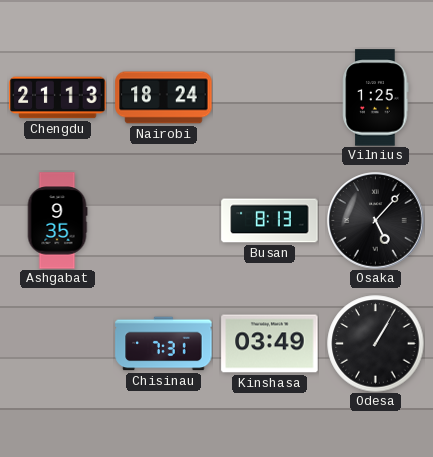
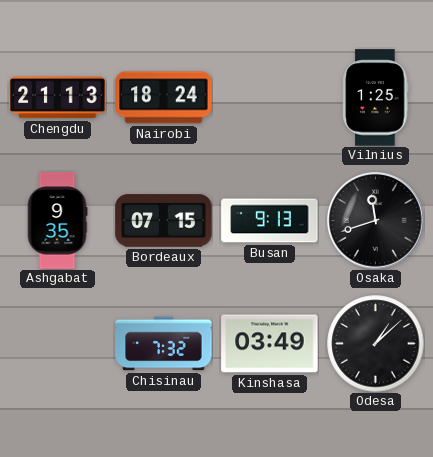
Bordeaux: none -> 07:15
Busan: 8:13 -> 9:13
Osaka: 5:07 -> 11:42
Chisinau: 7:31 -> 7:32
Odesa: 1:05 -> 1:08
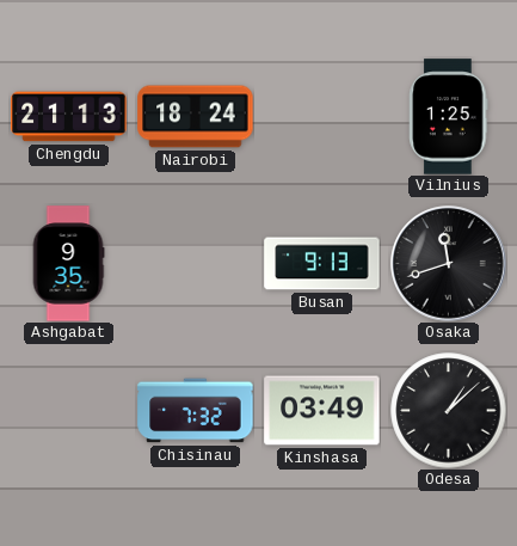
Bordeaux: 07:15 -> none
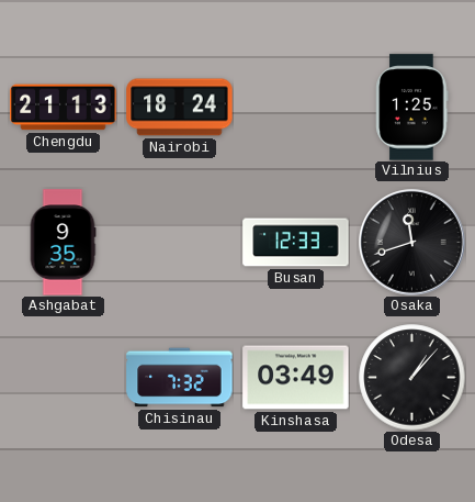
Busan: 9:13 -> 12:33
Odesa: 1:08 -> 1:07
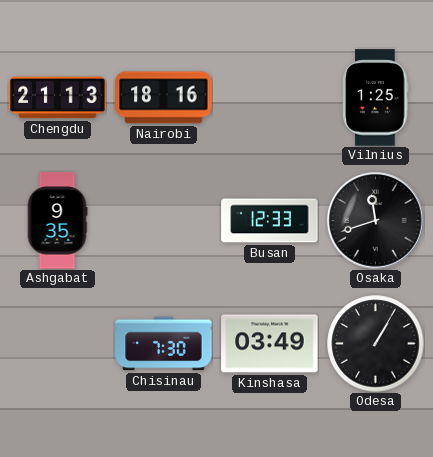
Nairobi: 18:24 -> 18:16
Chisinau: 7:32 -> 7:30
Odesa: 1:07 -> 1:05
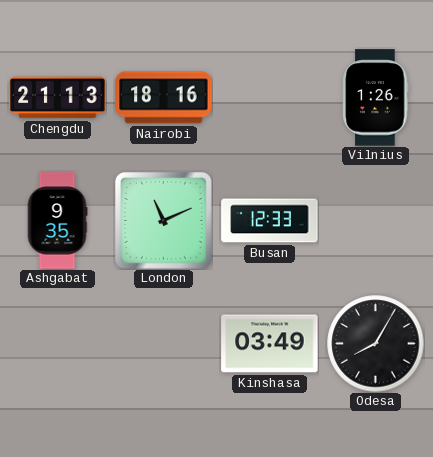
Vilnius: 1:25 -> 1:26
London: none -> 11:11
Osaka: 11:42 -> none
Chisinau: 7:30 -> none
Odesa: 1:05 -> 8:05
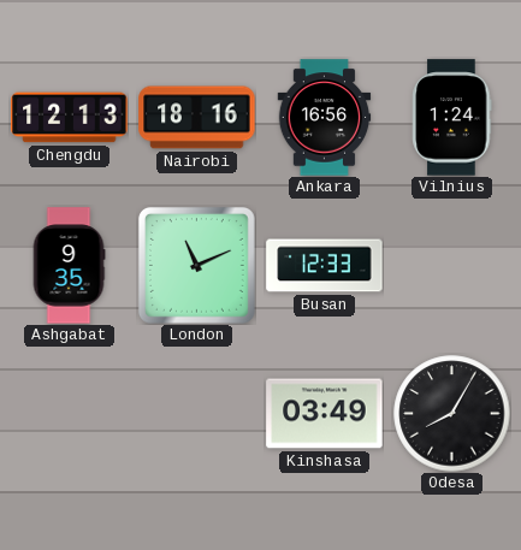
Chengdu: 21:13 -> 12:13
Ankara: none -> 16:56
Vilnius: 1:26 -> 1:24
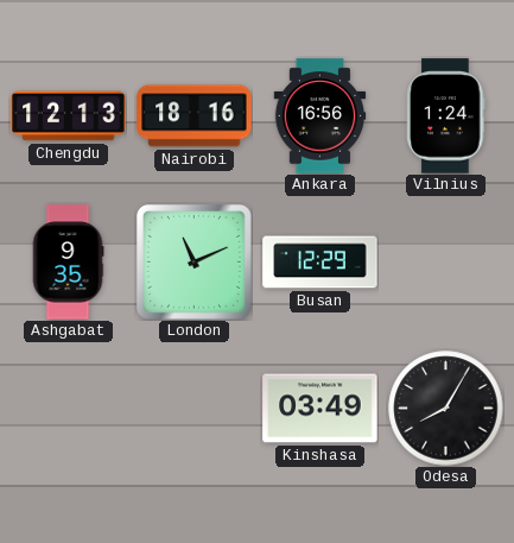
Busan: 12:33 -> 12:29
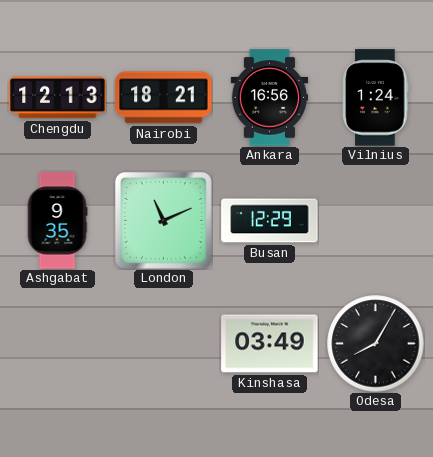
Nairobi: 18:16 -> 18:21
